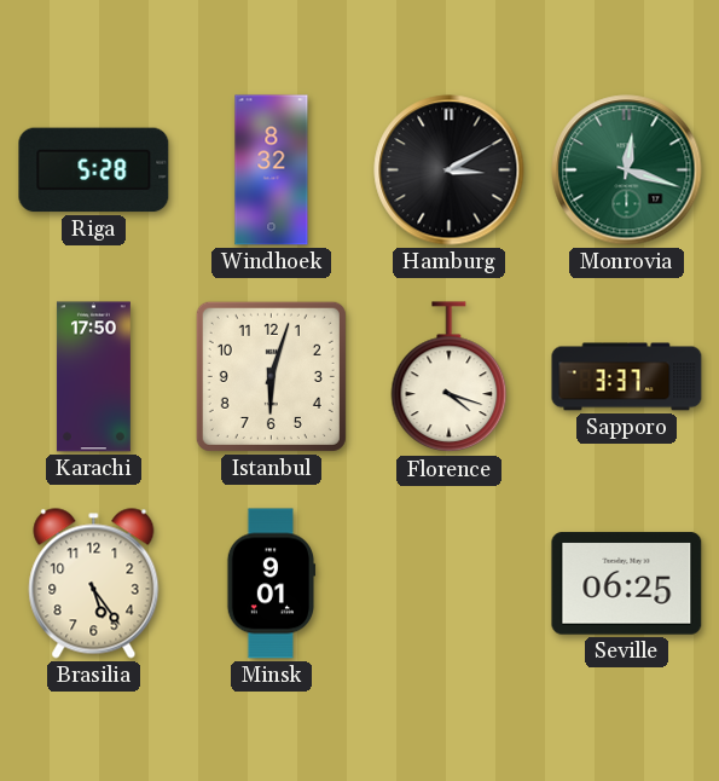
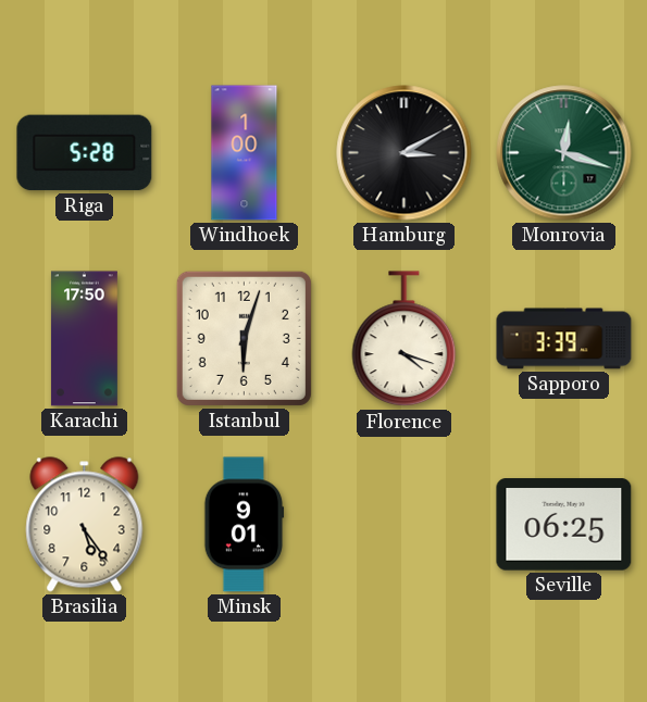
Windhoek: 8:32 -> 1:00
Sapporo: 3:37 -> 3:39
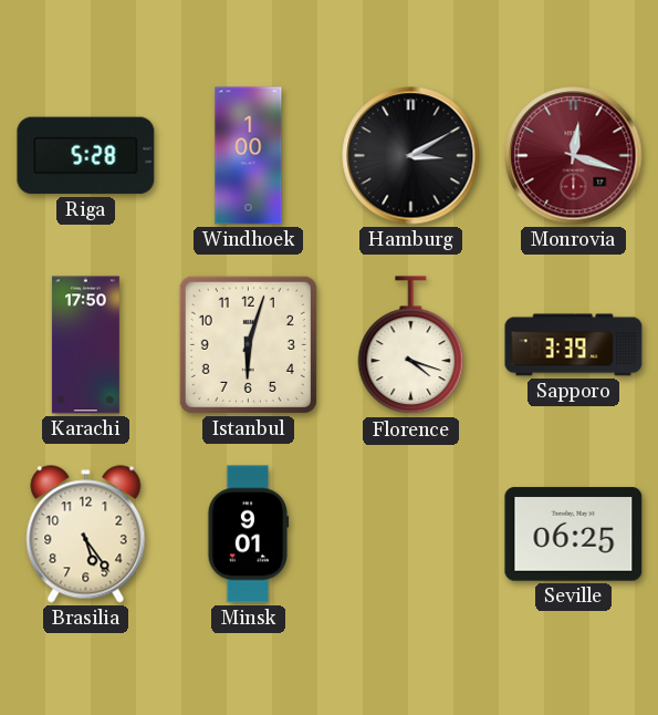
Monrovia dial: green -> burgundy
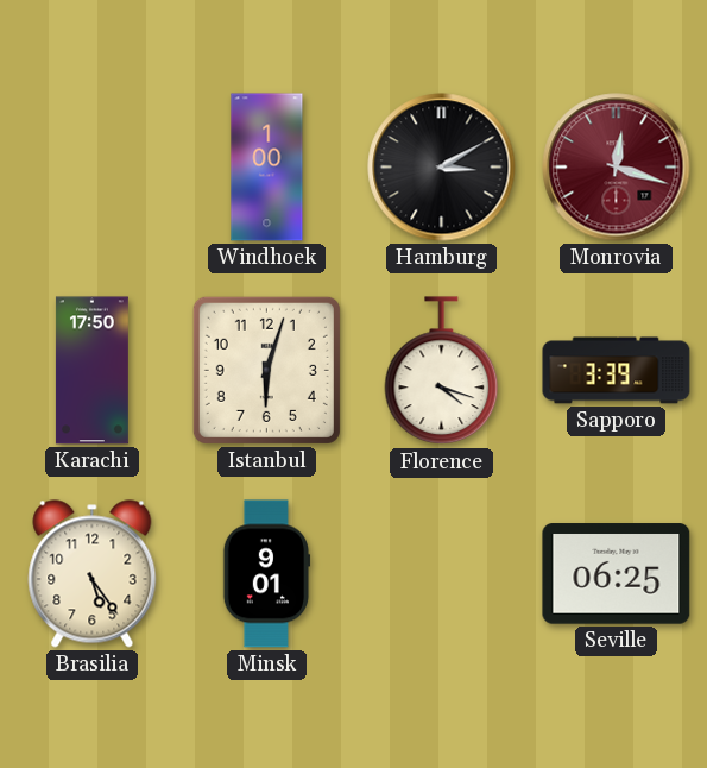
Riga: 5:28 -> none
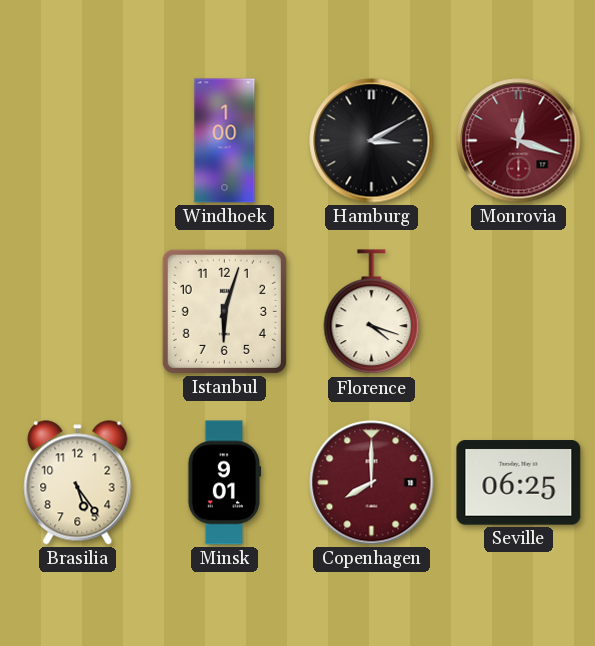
Karachi: 17:50 -> none
Sapporo: 3:39 -> none
Copenhagen: none -> 8:00
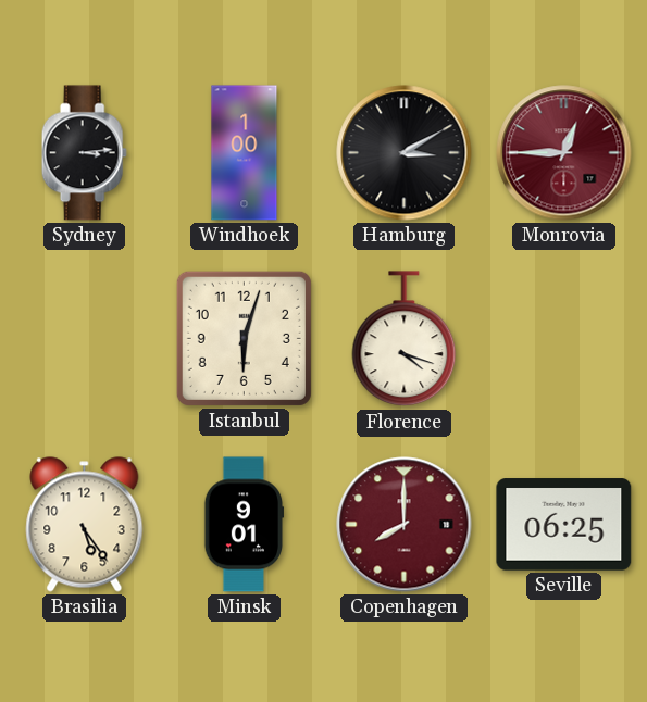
Sydney: none -> 3:14
Monrovia: 12:18 -> 12:45
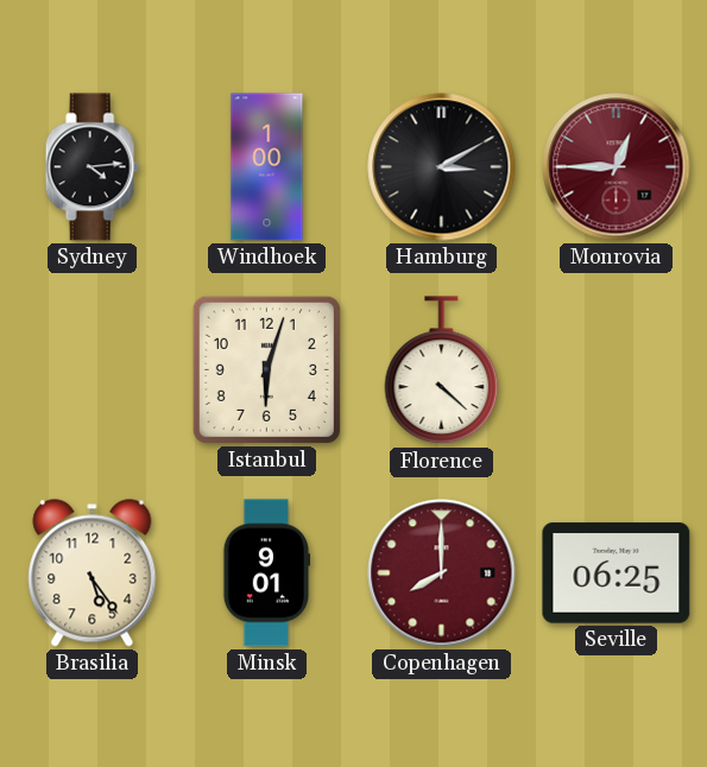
Sydney: 3:14 -> 4:14
Florence: 4:18 -> 4:22
